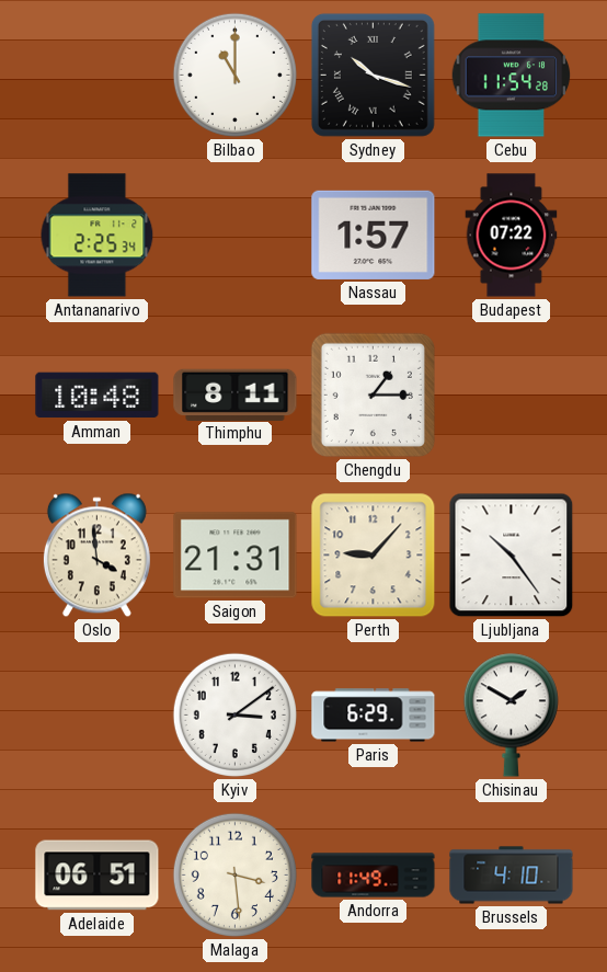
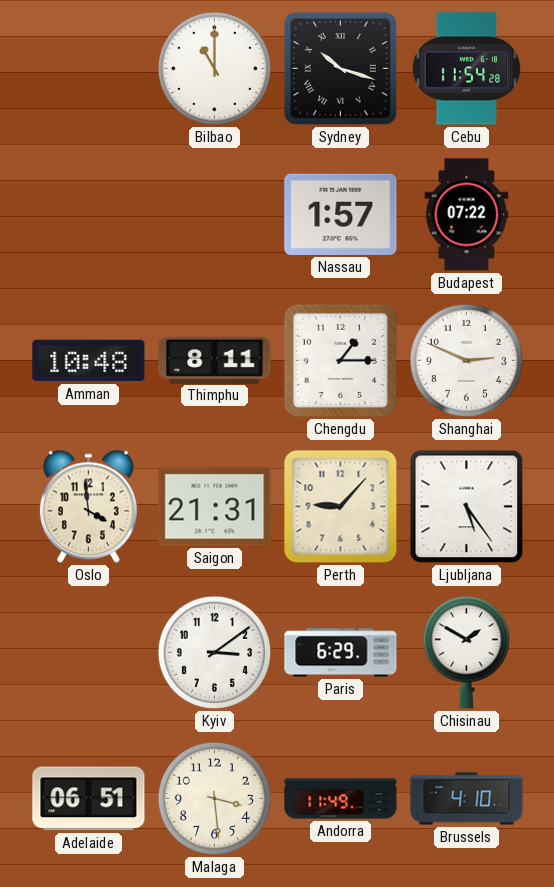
Antananarivo: 2:25 -> none
Shanghai: none -> 2:49
Ljubljana: 10:24 -> 5:24
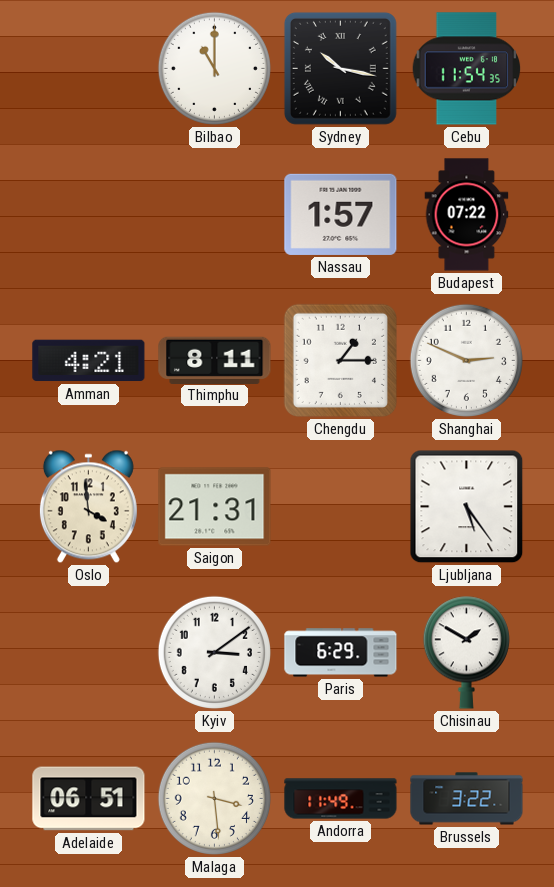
Sydney: 10:18 -> 10:17
Cebu: 11:54:28 -> 11:54:35
Amman: 10:48 -> 4:21
Perth: 9:07 -> none
Brussels: 4:10 -> 3:22
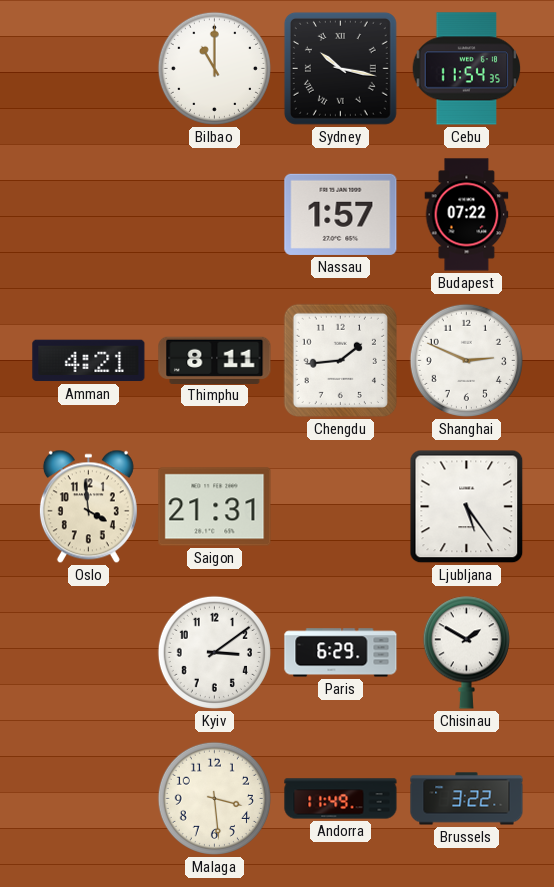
Chengdu: 1:15 -> 1:44
Adelaide: 06:51 -> none
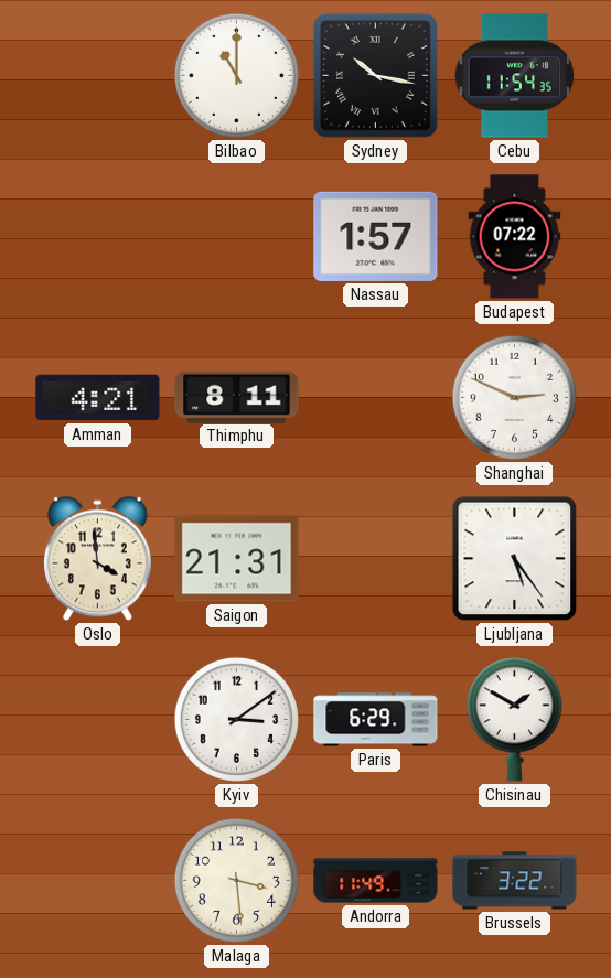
Chengdu: 1:44 -> none
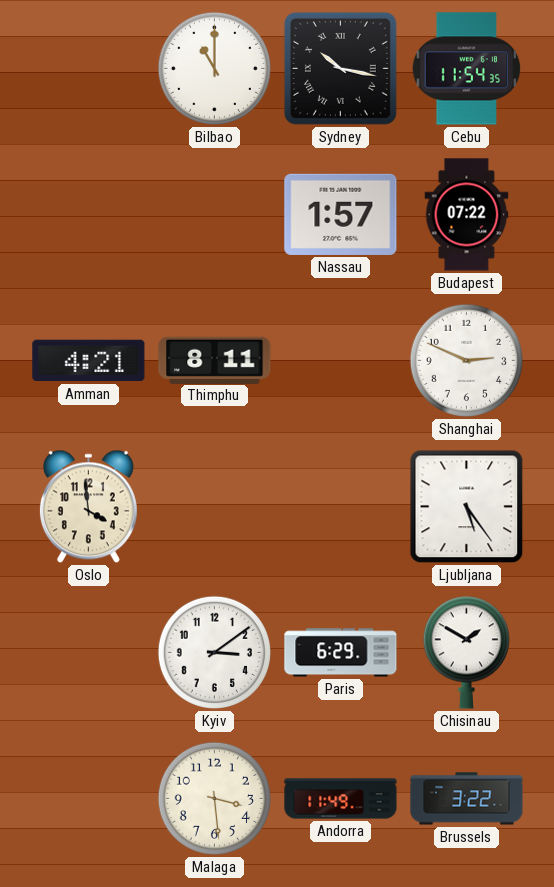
Saigon: 21:31 -> none
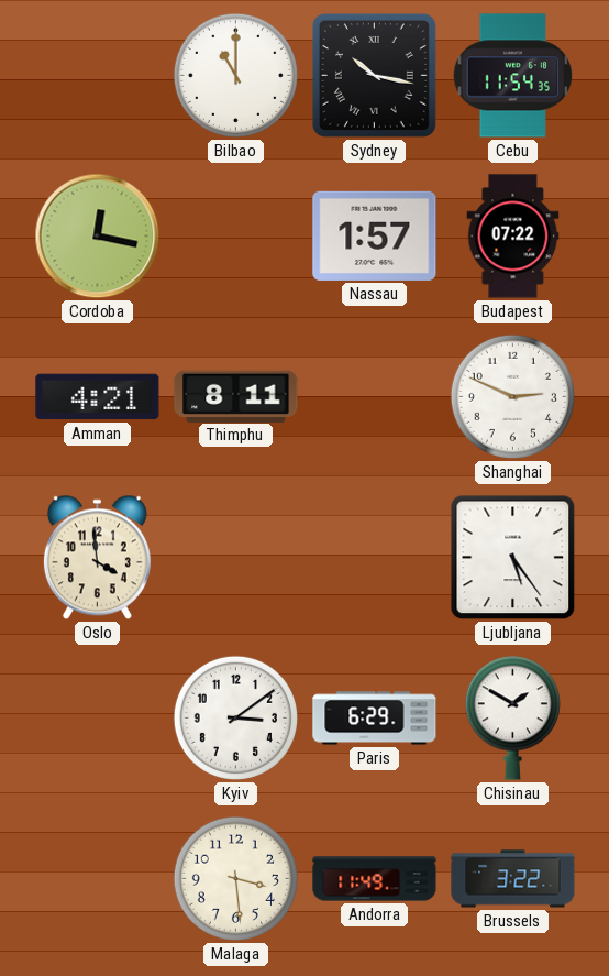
Cordoba: none -> 12:17
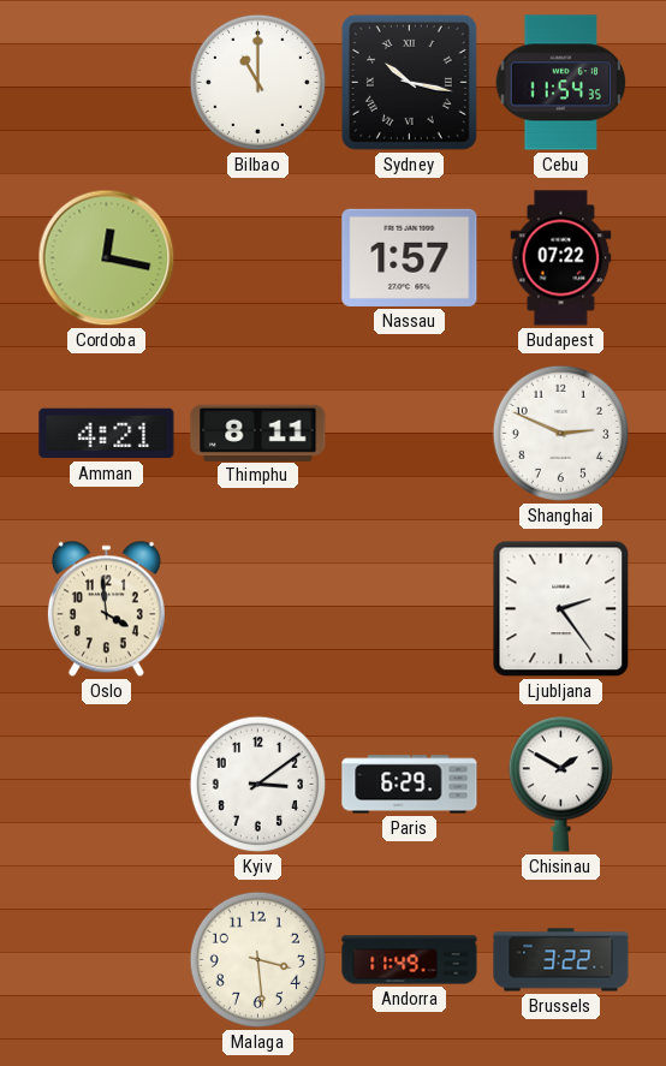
Ljubljana: 5:24 -> 2:24
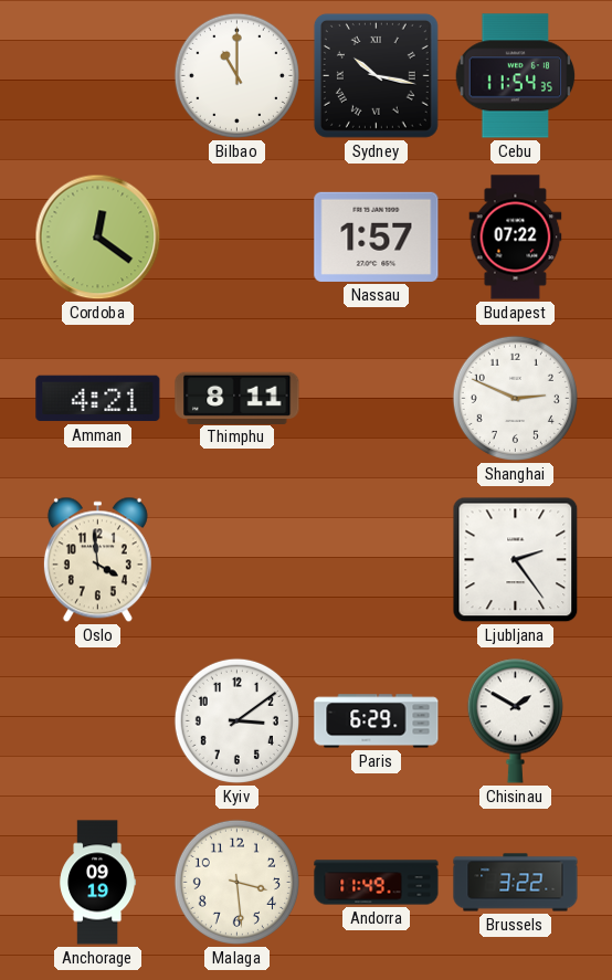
Cordoba: 12:17 -> 12:21
Anchorage: none -> 09:19
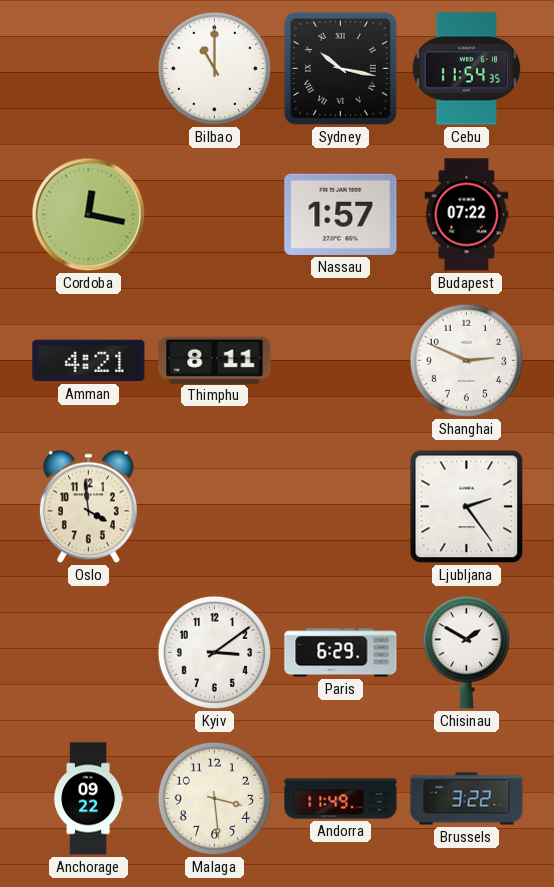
Cordoba: 12:21 -> 12:17
Anchorage: 09:19 -> 09:22
